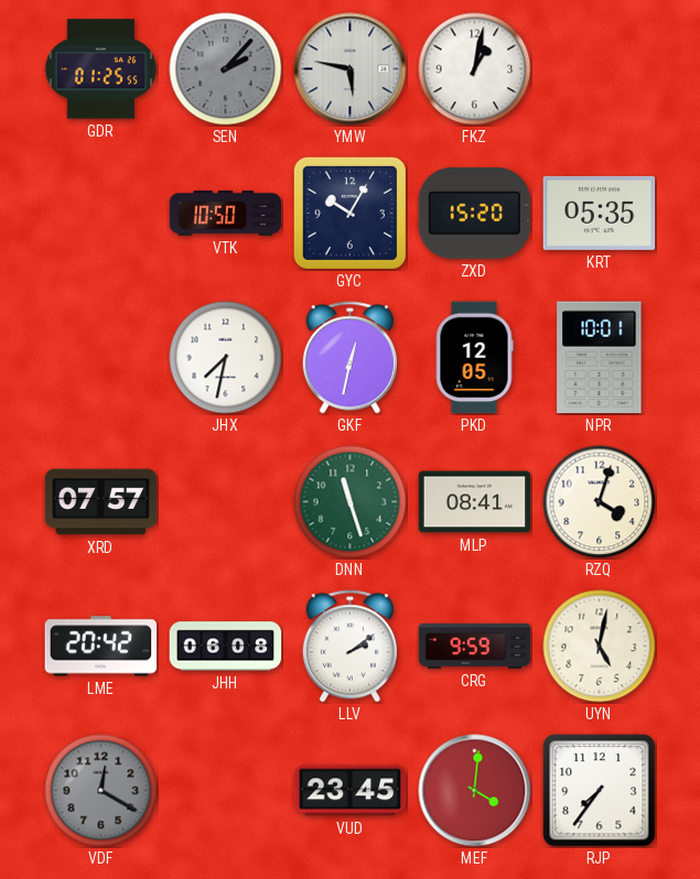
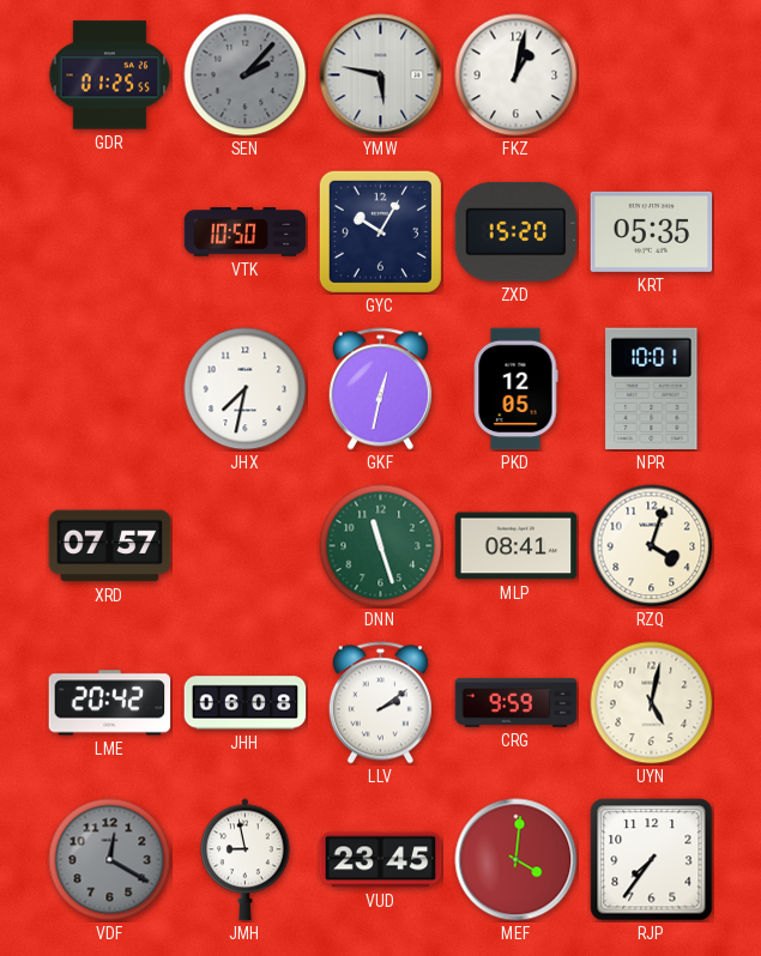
JMH: none -> 8:58
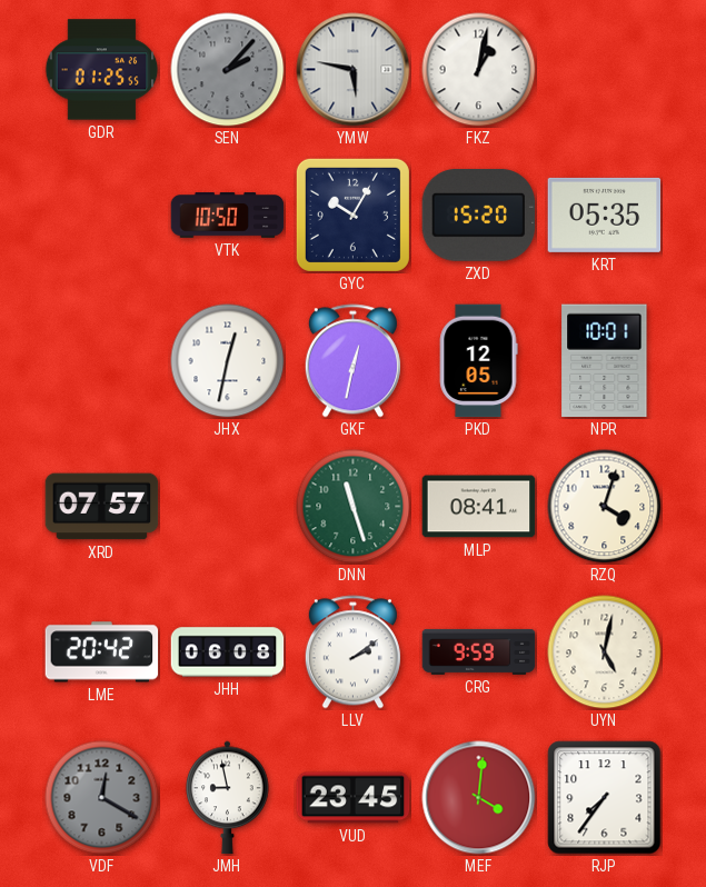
JHX: 7:32 -> 12:32
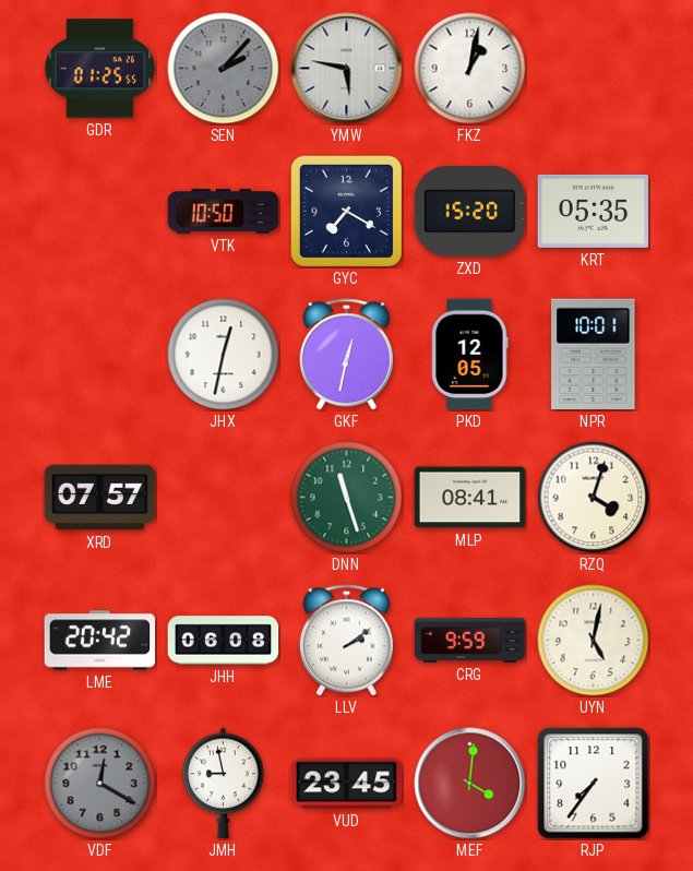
GYC: 10:05 -> 7:20
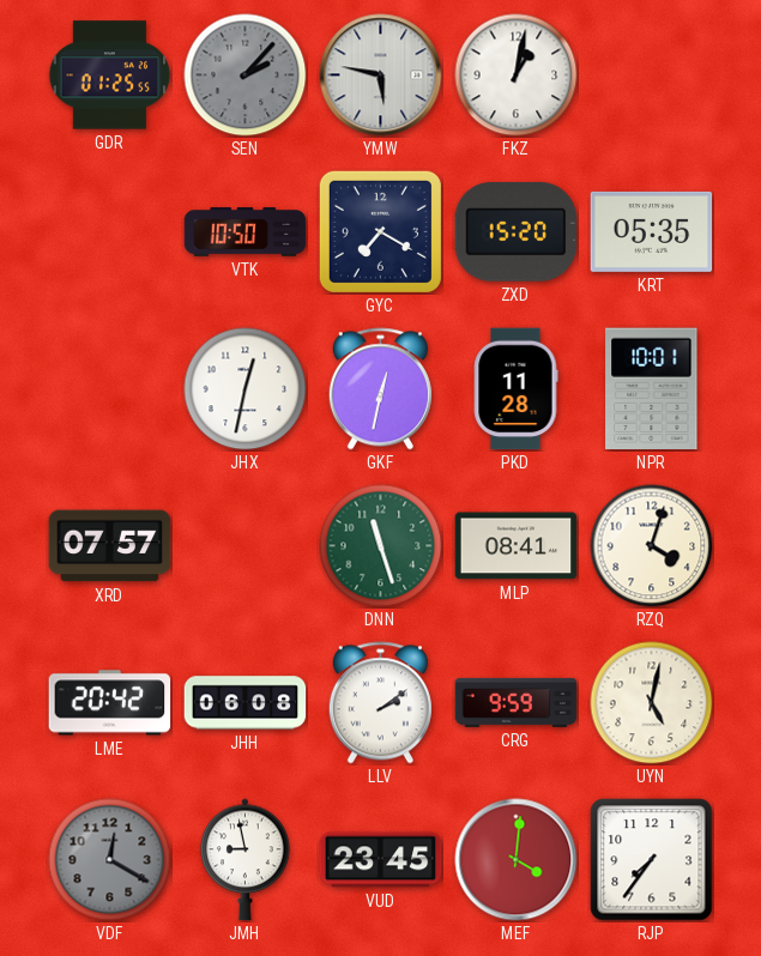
PKD: 12:05 -> 11:28
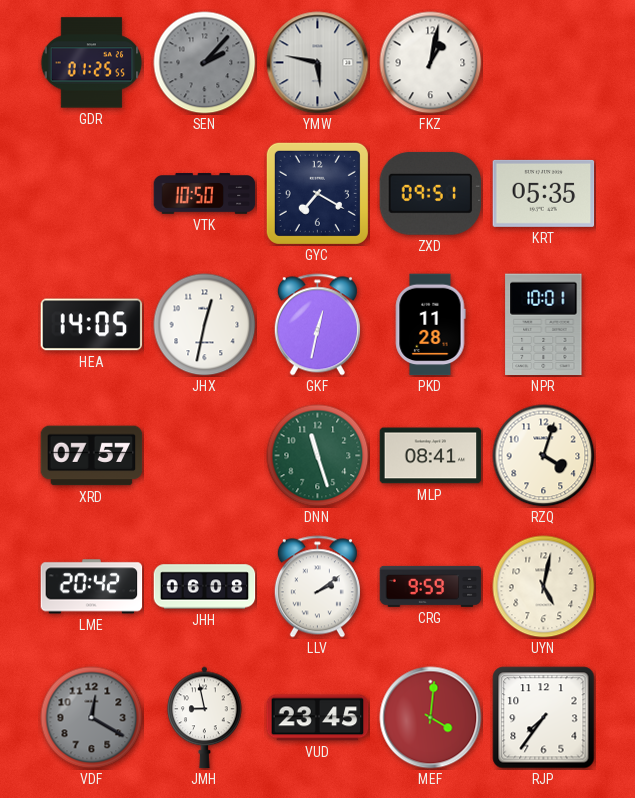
ZXD: 15:20 -> 09:51
HEA: none -> 14:05
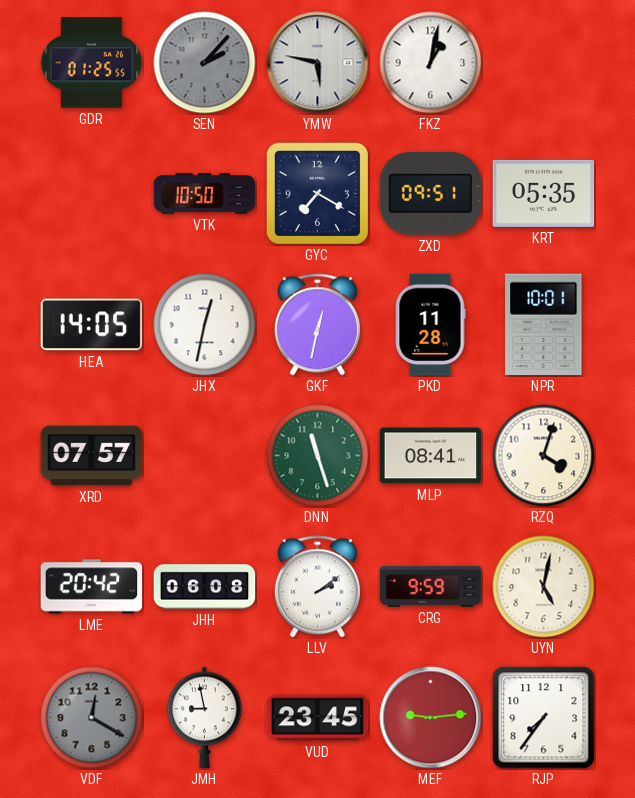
MEF: 4:01 -> 9:14
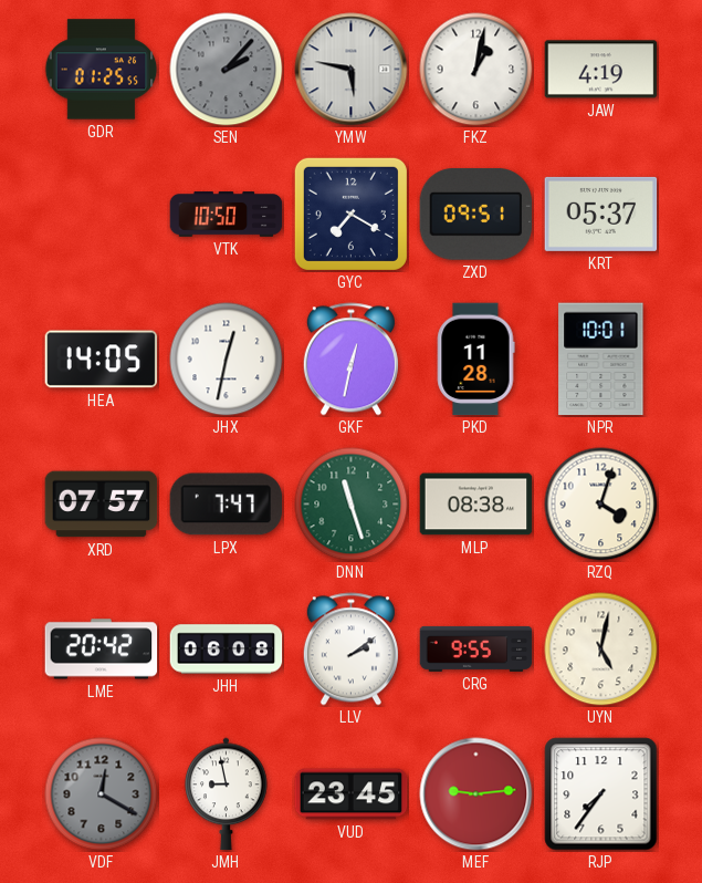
JAW: none -> 4:19
KRT: 05:35 -> 05:37
LPX: none -> 7:47
MLP: 08:41 -> 08:38
CRG: 9:59 -> 9:55
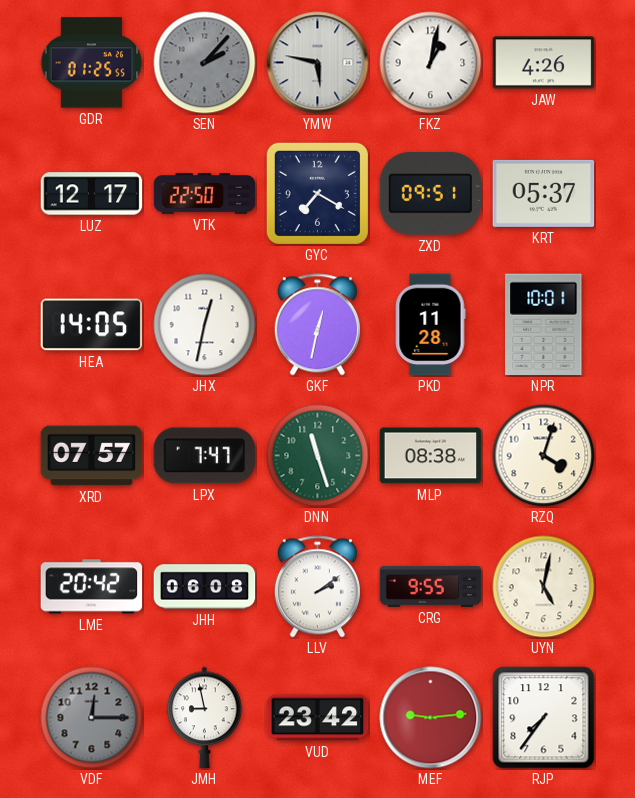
JAW: 4:19 -> 4:26
LUZ: none -> 12:17
VTK: 10:50 -> 22:50
VDF: 12:20 -> 12:15
VUD: 23:45 -> 23:42
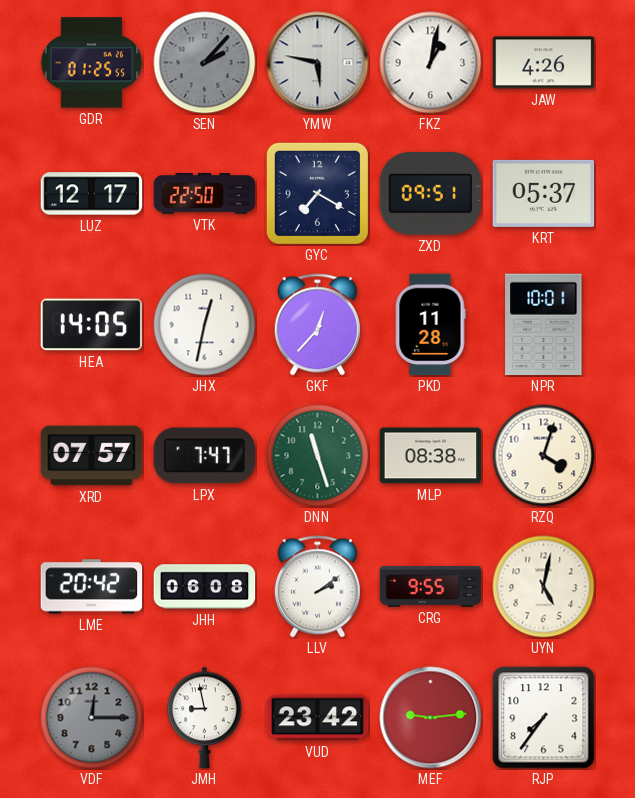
GKF: 12:32 -> 12:37
